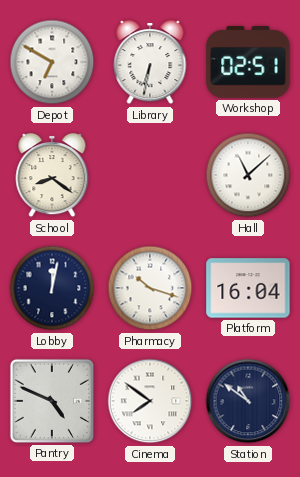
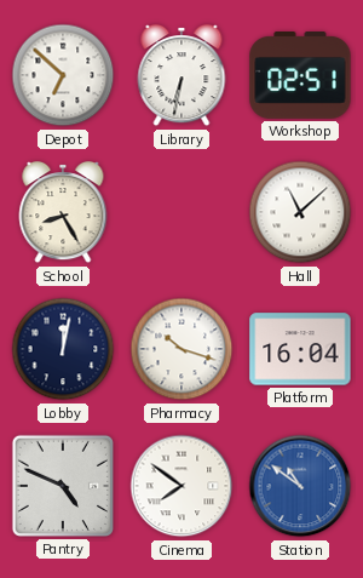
Depot: 6:50 -> 6:52
School: 8:21 -> 8:25
Station dial: navy -> blue
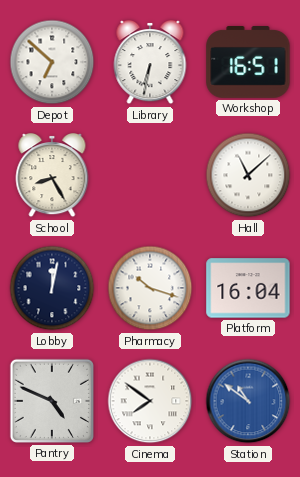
Workshop: 02:51 -> 16:51
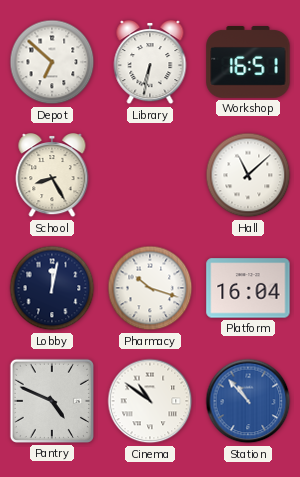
Cinema: 7:51 -> 10:51
Station: 10:51 -> 10:53
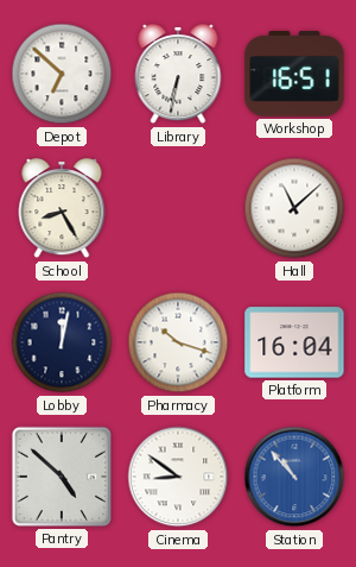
Pantry: 4:49 -> 4:52
Cinema: 10:51 -> 8:51
